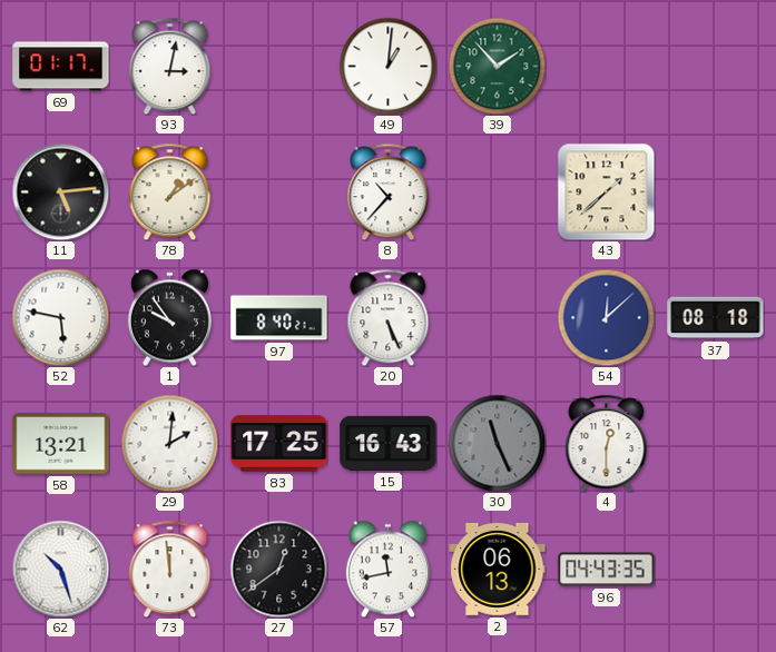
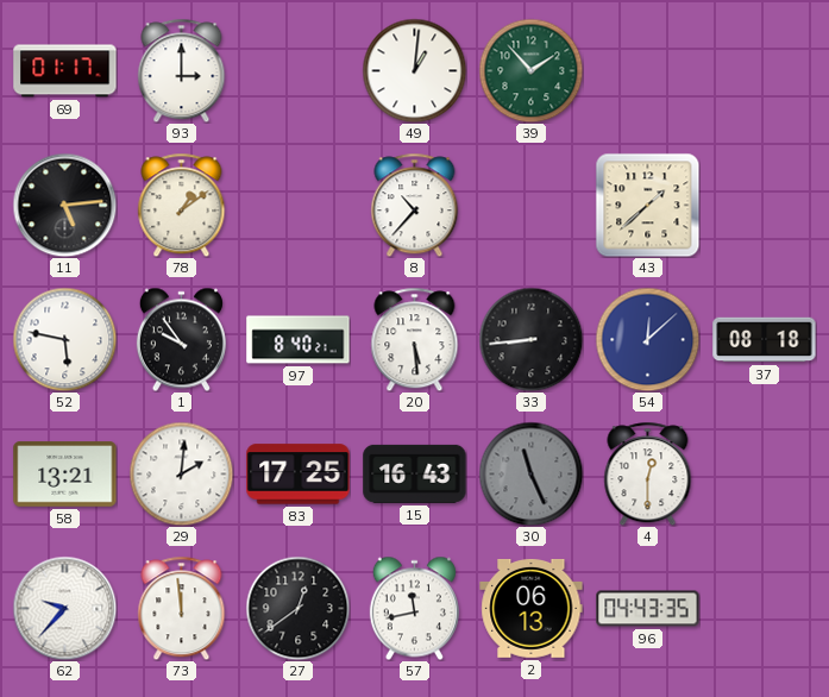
93: 3:02 -> 3:00
20: 5:26 -> 5:29
33: none -> 8:44
62: 10:27 -> 9:37
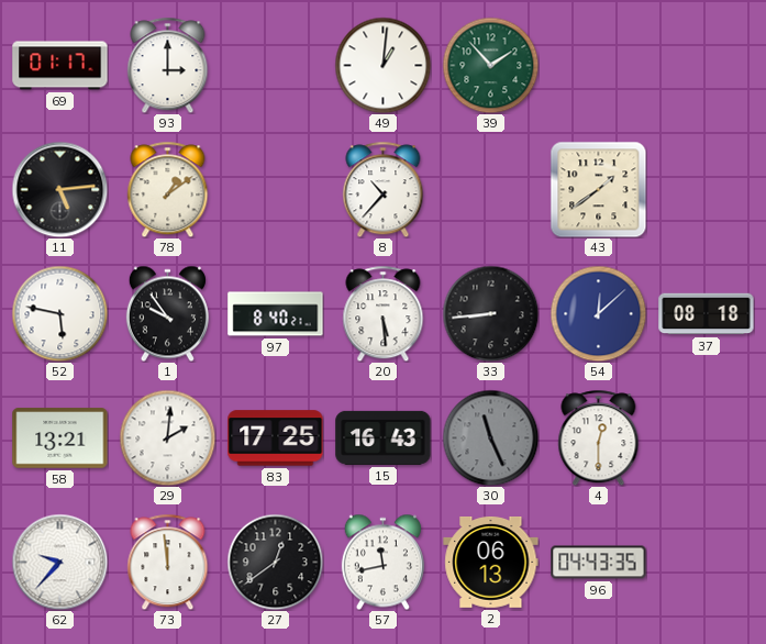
43: 1:38 -> 1:39
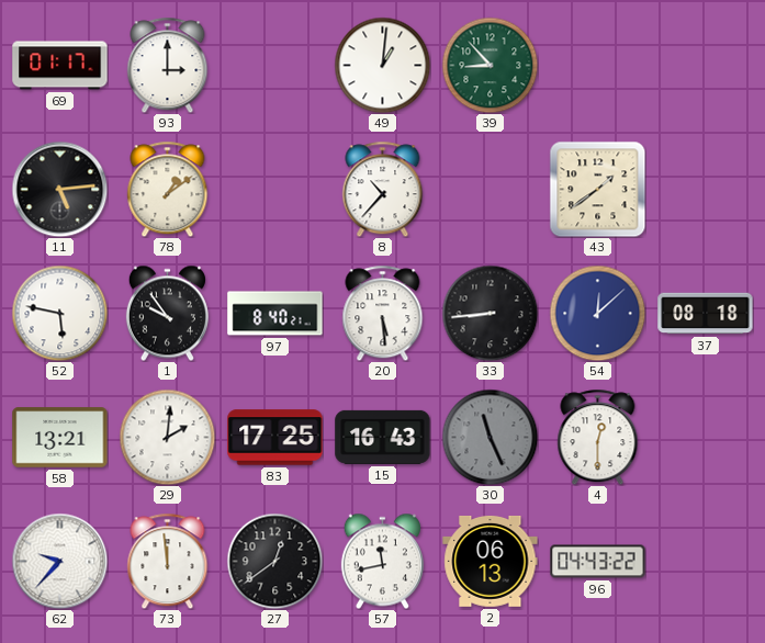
39: 1:53 -> 8:53
96: 04:43:35 -> 04:43:22
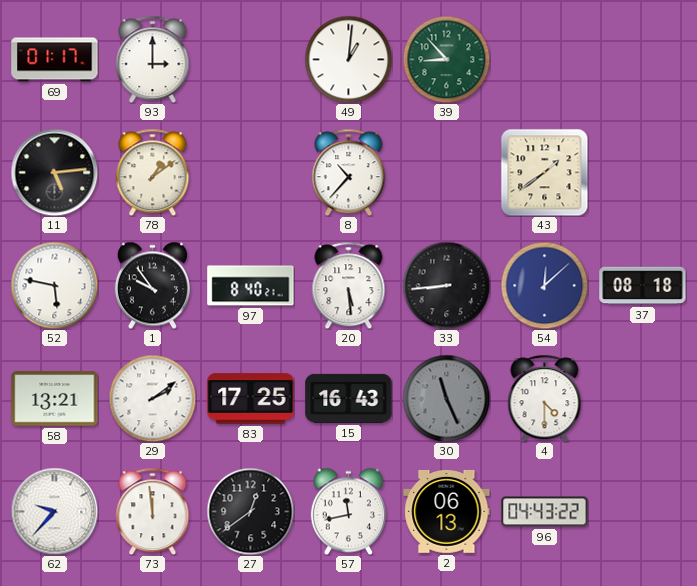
29: 2:01 -> 2:09
4: 12:30 -> 4:30
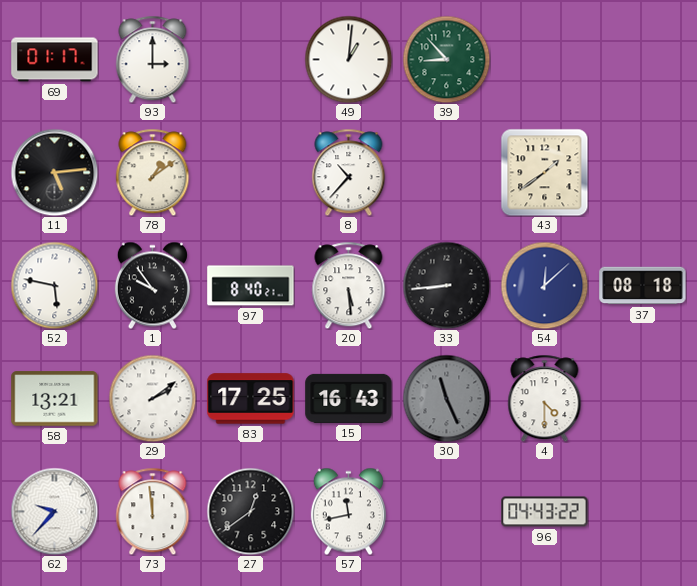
2: 06:13 -> none
